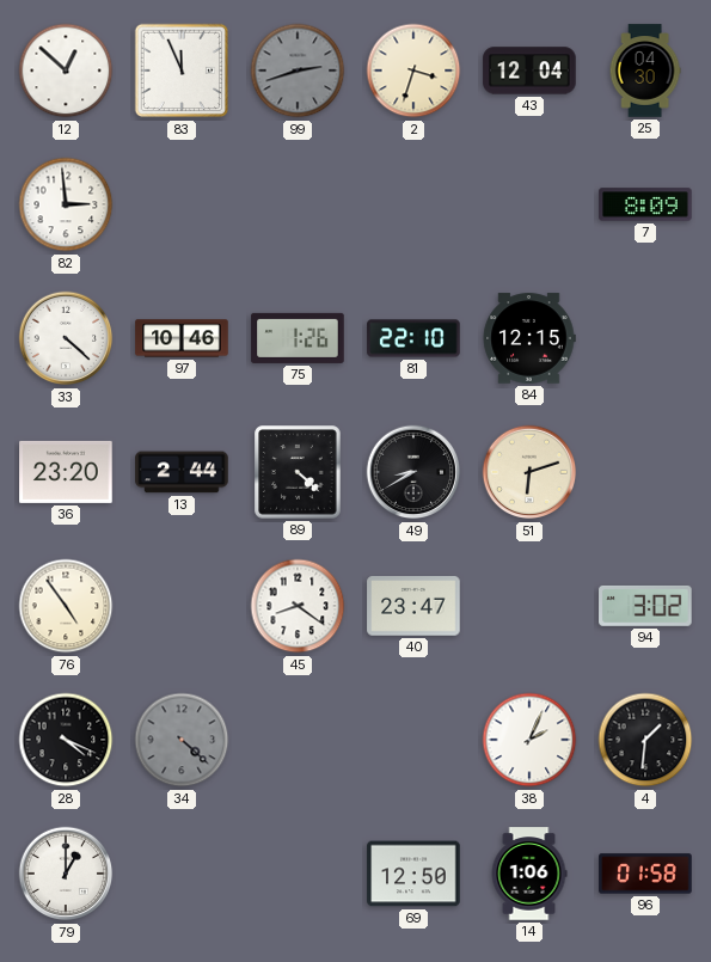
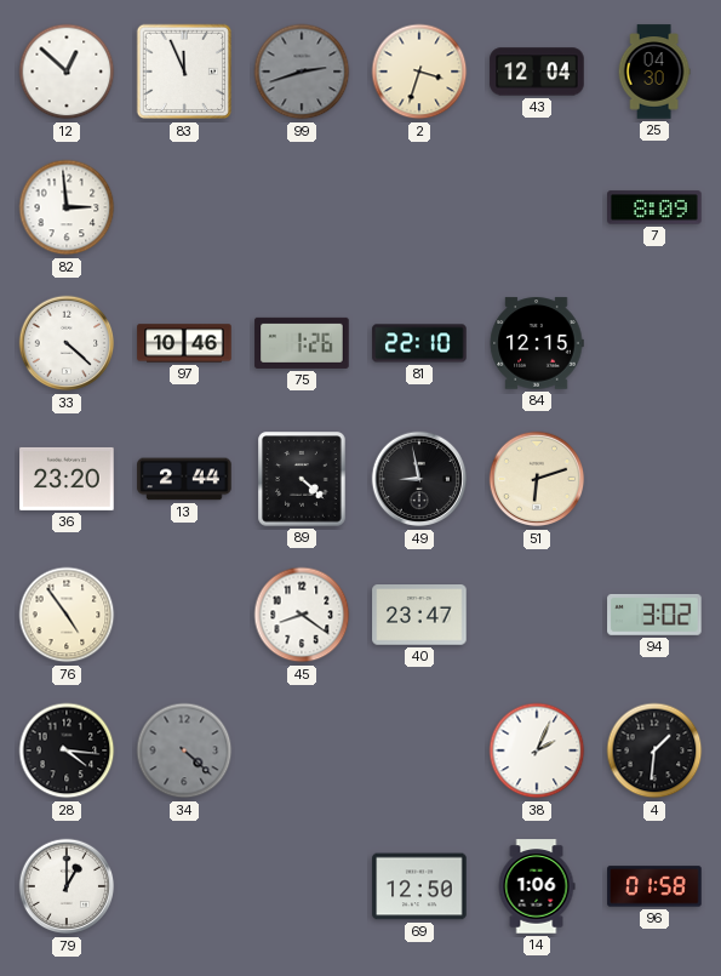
49: 8:40 -> 8:58
28: 4:19 -> 4:16
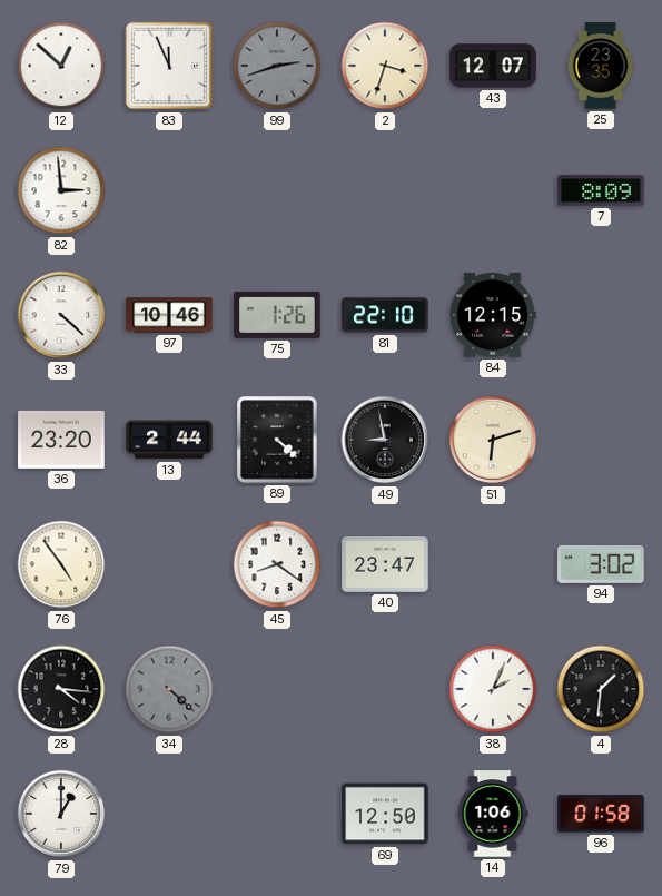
43: 12:04 -> 12:07
25: 04:30 -> 23:35
